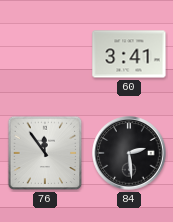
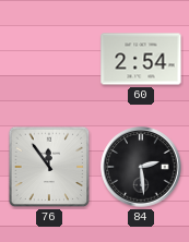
60: 3:41 -> 2:54
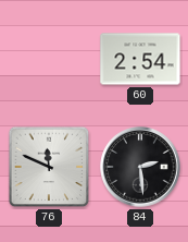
76: 11:54 -> 11:49
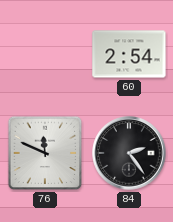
84: 2:29 -> 2:24
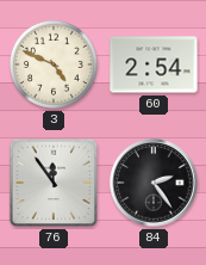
3: none -> 4:49
76: 11:49 -> 11:54
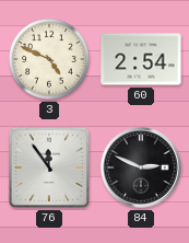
84: 2:24 -> 2:49
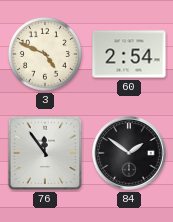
84: 2:49 -> 1:51
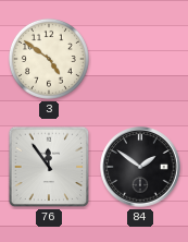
3: 4:49 -> 4:51
60: 2:54 -> none
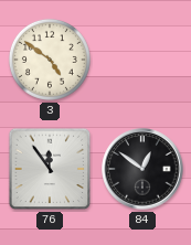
84: 1:51 -> 12:51
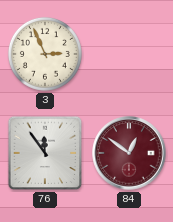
3: 4:51 -> 2:56
84 dial: black -> burgundy
